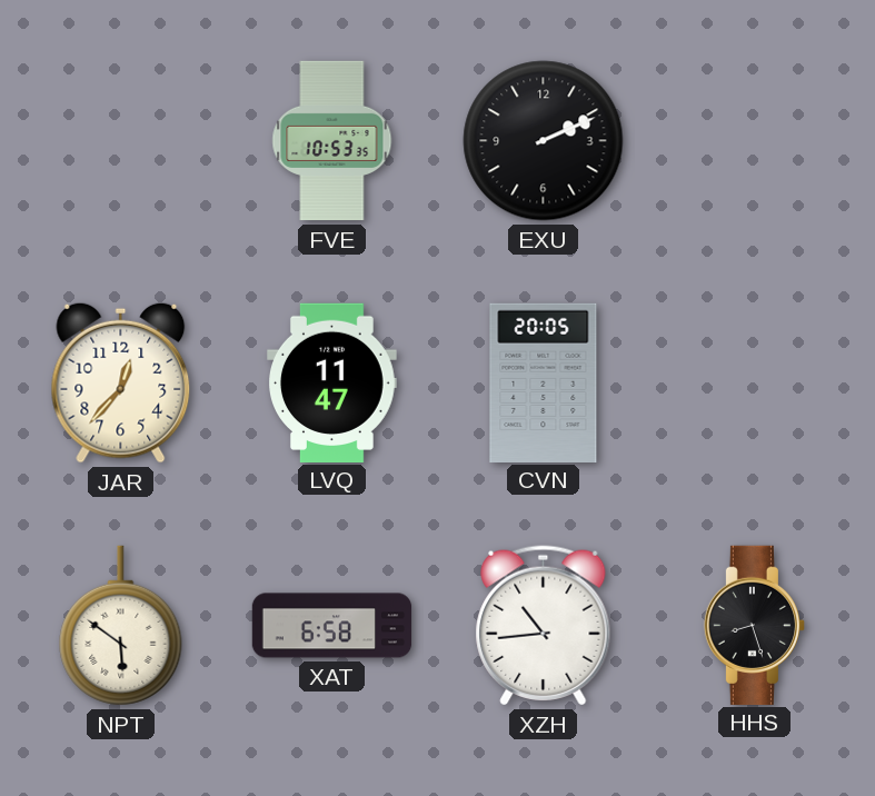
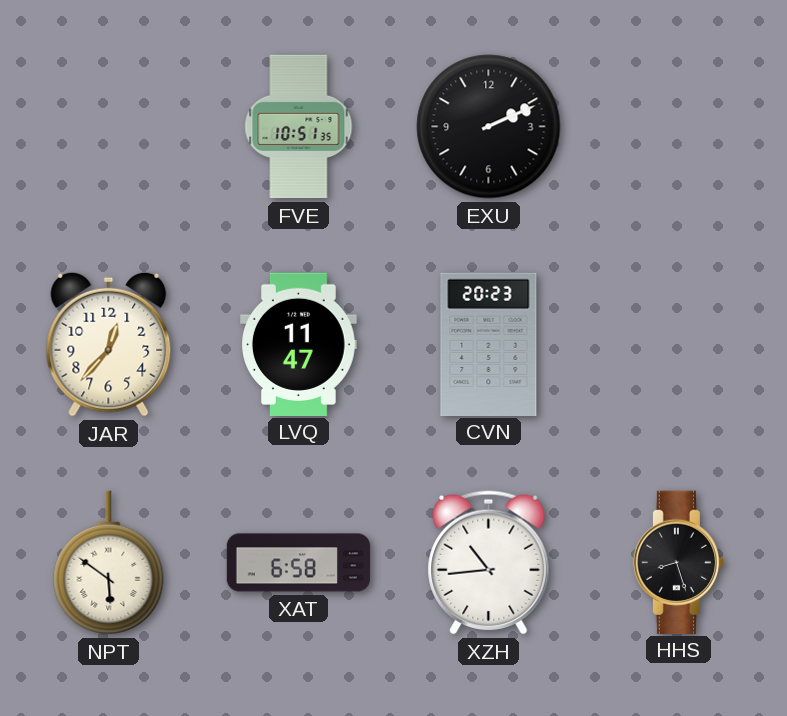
FVE: 10:53 -> 10:51
CVN: 20:05 -> 20:23
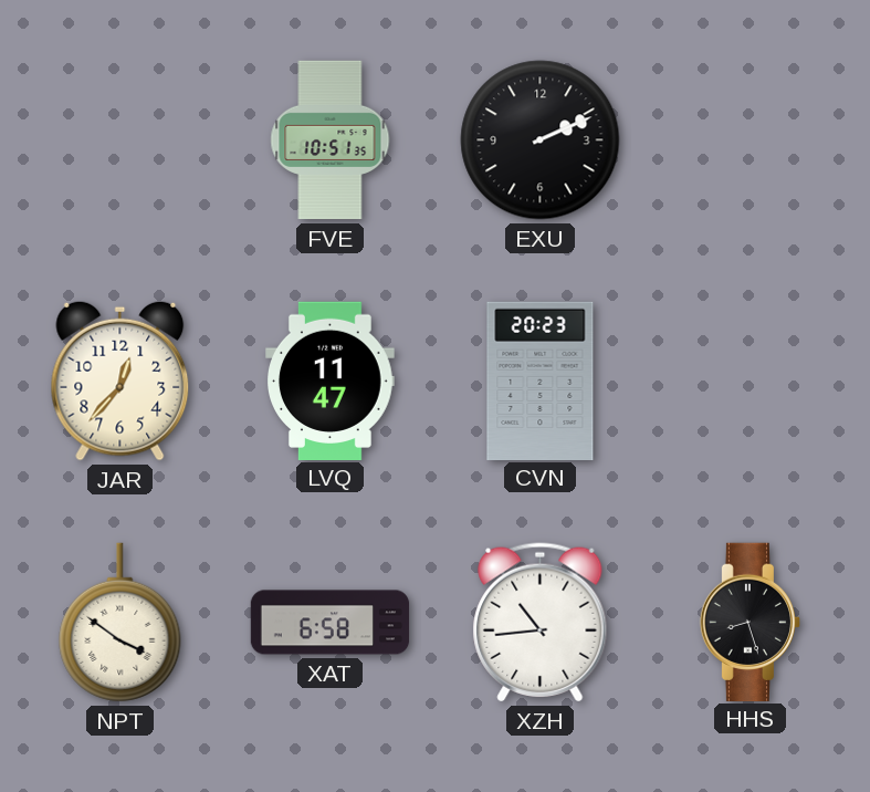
NPT: 5:51 -> 3:51
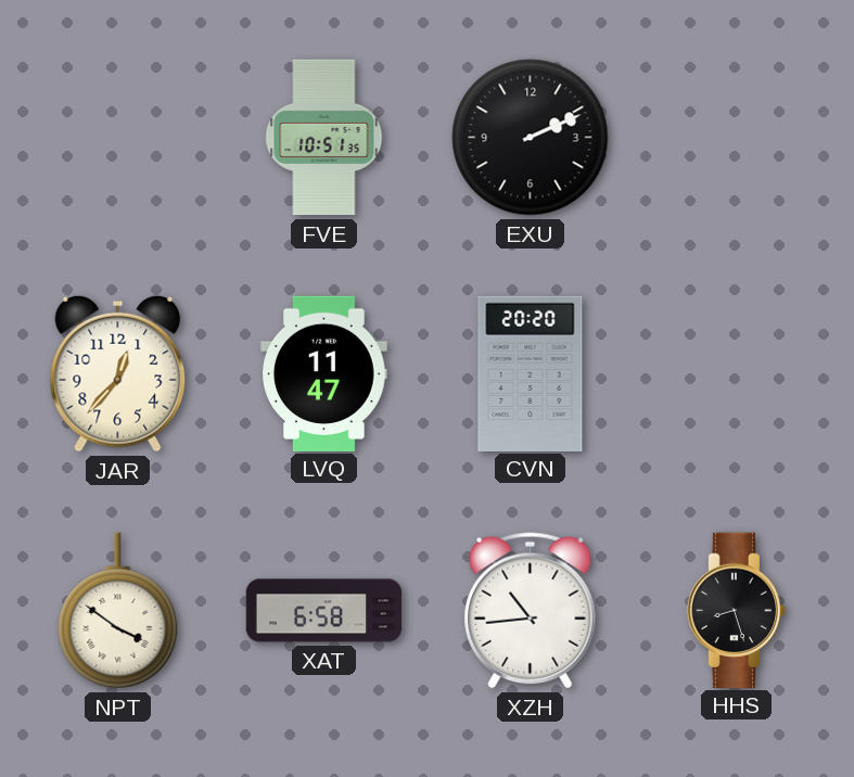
CVN: 20:23 -> 20:20
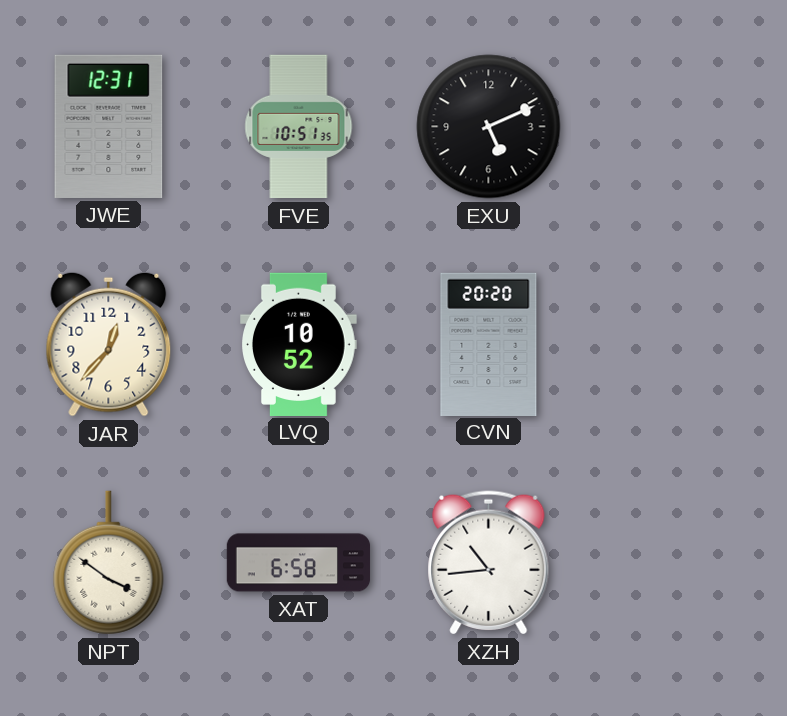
JWE: none -> 12:31
EXU: 2:11 -> 5:11
LVQ: 11:47 -> 10:52
HHS: 8:27 -> none
